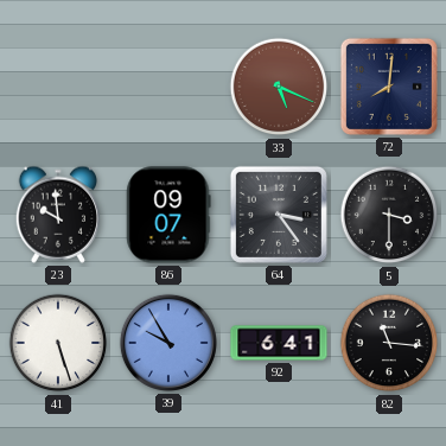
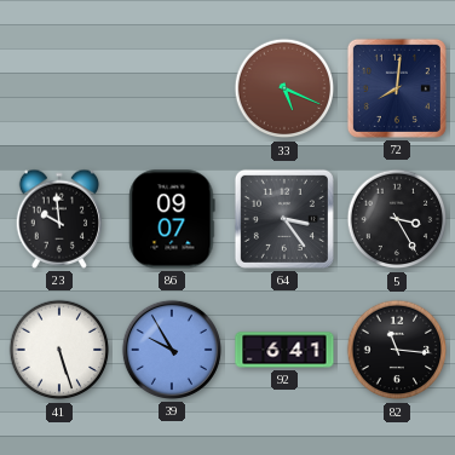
5: 3:30 -> 3:25
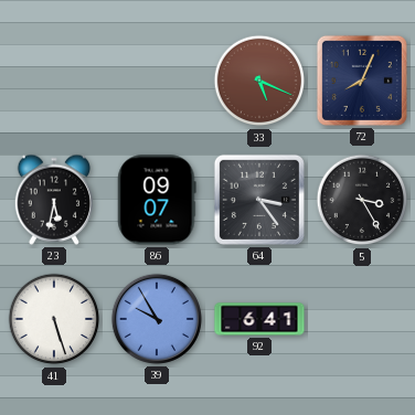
72: 8:01 -> 8:04
23: 9:59 -> 5:32
82: 11:16 -> none
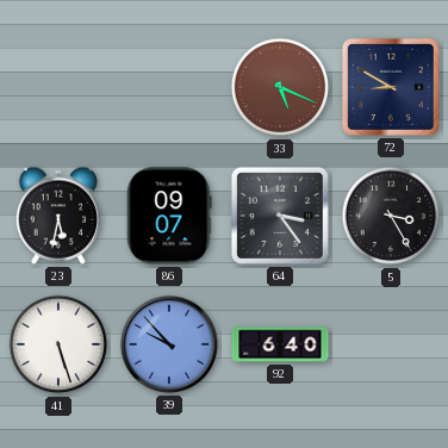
72: 8:04 -> 8:50
39: 9:55 -> 9:53
92: 6:41 -> 6:40
